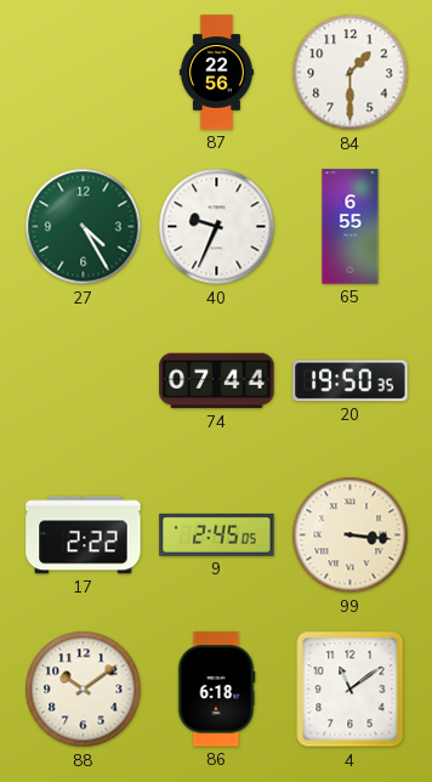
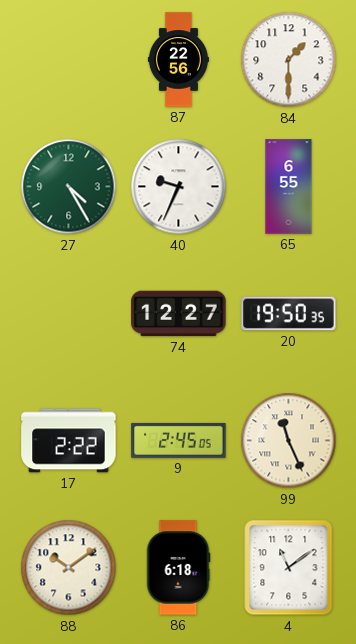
74: 07:44 -> 12:27
99: 3:16 -> 11:26
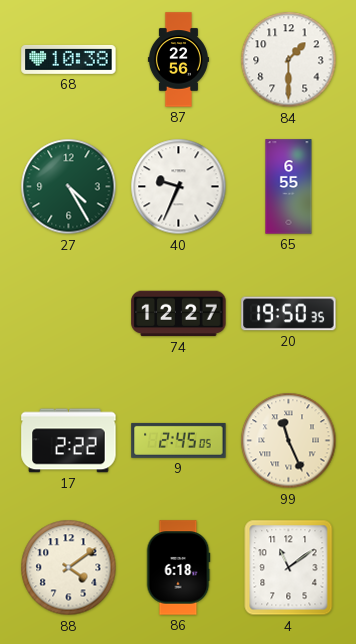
68: none -> 10:38
88: 10:09 -> 4:09
